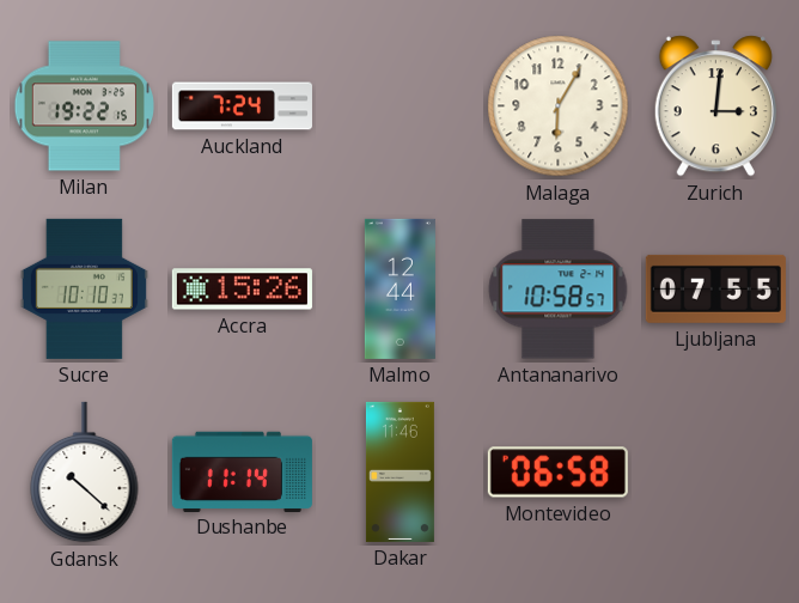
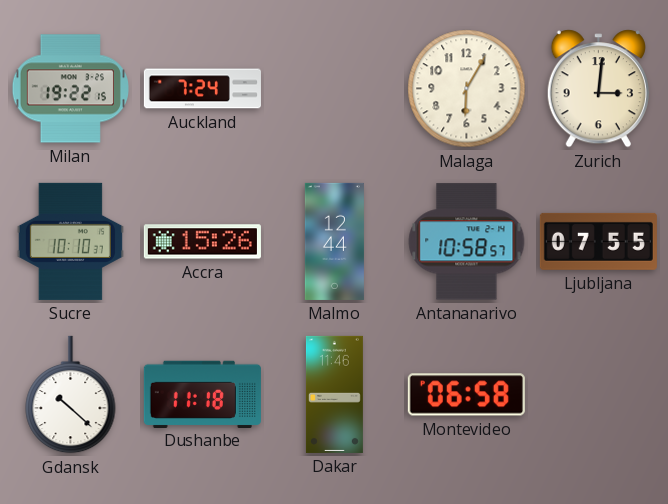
Dushanbe: 11:14 -> 11:18
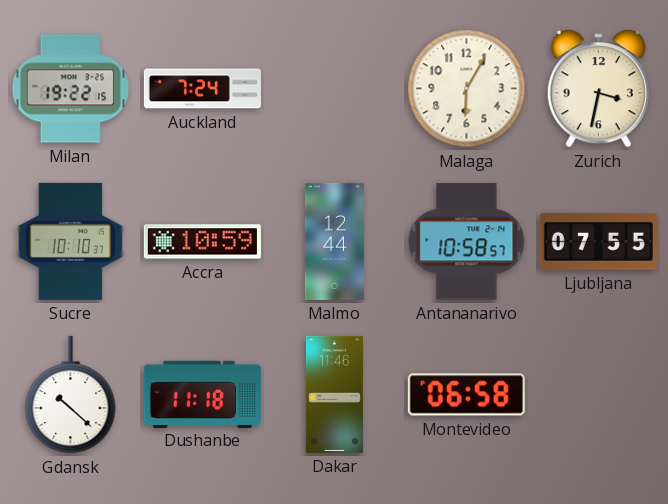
Zurich: 3:01 -> 3:32
Accra: 15:26 -> 10:59
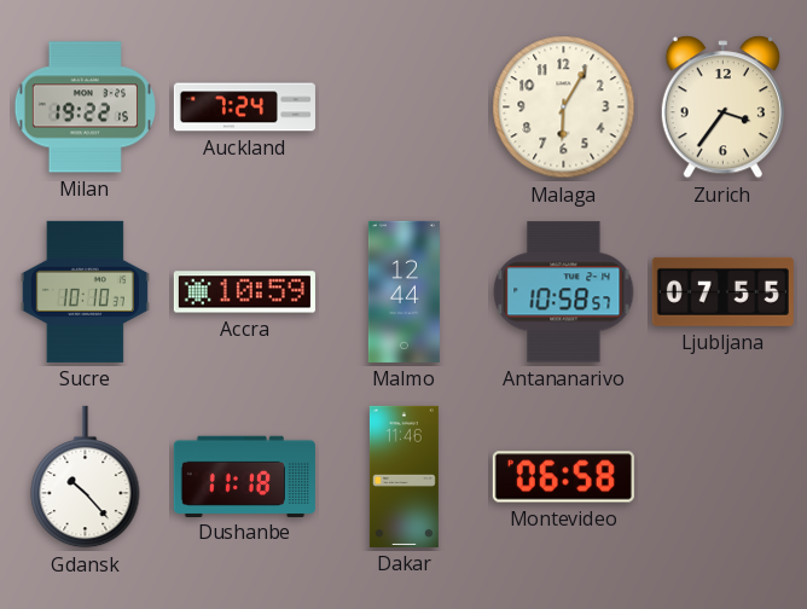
Zurich: 3:32 -> 3:36
Gdansk: 10:22 -> 10:23
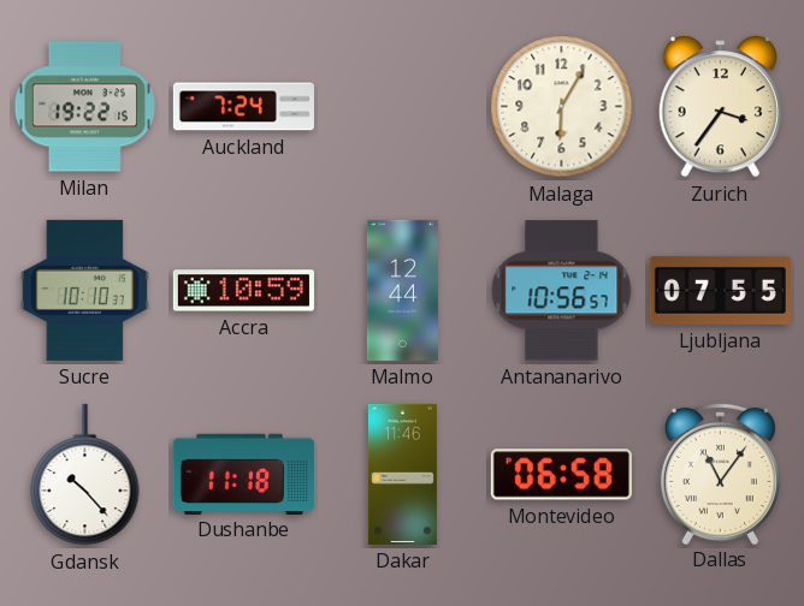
Antananarivo: 10:58 -> 10:56
Dallas: none -> 11:06
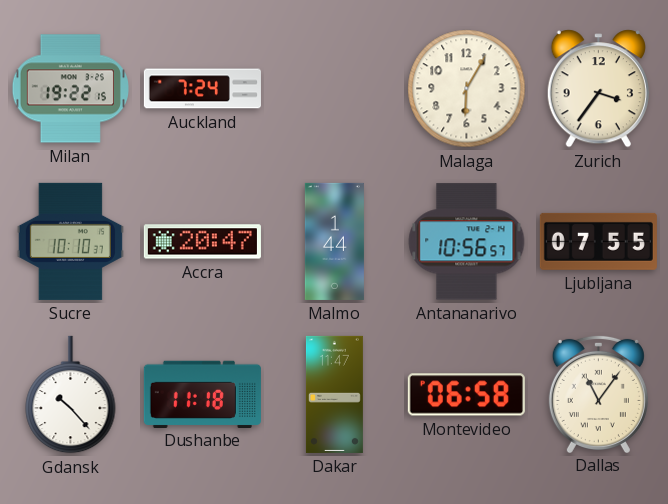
Accra: 10:59 -> 20:47
Malmo: 12:44 -> 1:44
Dakar: 11:46 -> 11:47
